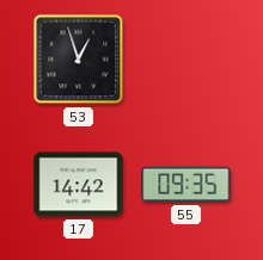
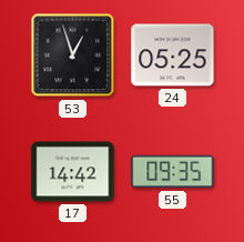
24: none -> 05:25
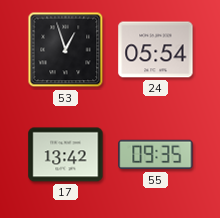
24: 05:25 -> 05:54
17: 14:42 -> 13:42
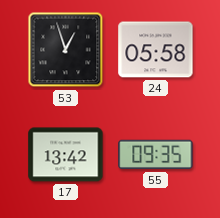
24: 05:54 -> 05:58
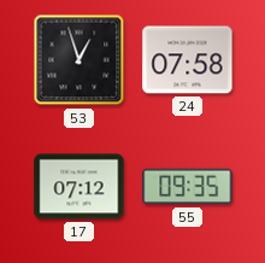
24: 05:58 -> 07:58
17: 13:42 -> 07:12
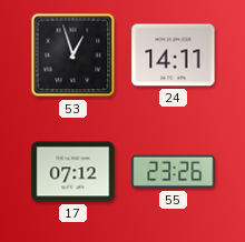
24: 07:58 -> 14:11
55: 09:35 -> 23:26
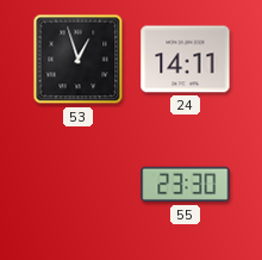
17: 07:12 -> none
55: 23:26 -> 23:30
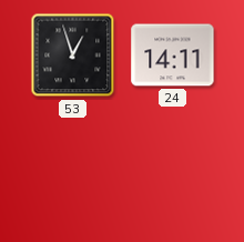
55: 23:30 -> none
